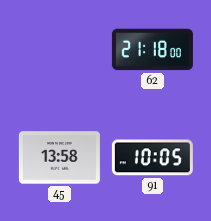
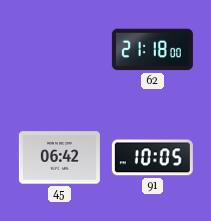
45: 13:58 -> 06:42
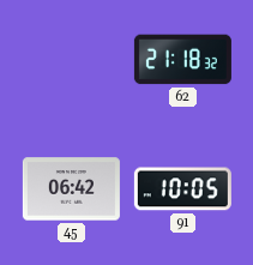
62: 21:18:00 -> 21:18:32
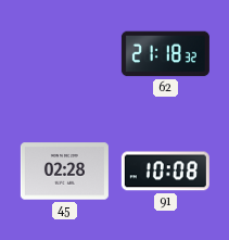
45: 06:42 -> 02:28
91: 10:05 -> 10:08
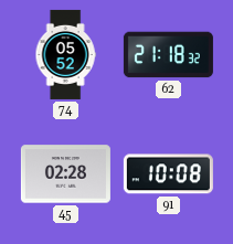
74: none -> 05:52
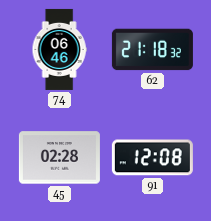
74: 05:52 -> 06:46
91: 10:08 -> 12:08
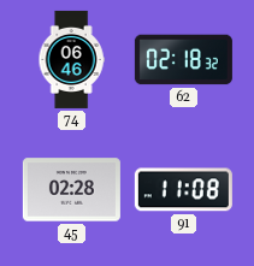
62: 21:18 -> 02:18
91: 12:08 -> 11:08
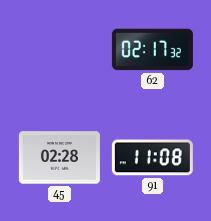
74: 06:46 -> none
62: 02:18 -> 02:17
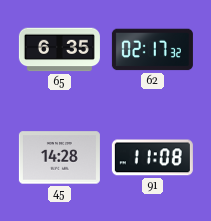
65: none -> 6:35
45: 02:28 -> 14:28
